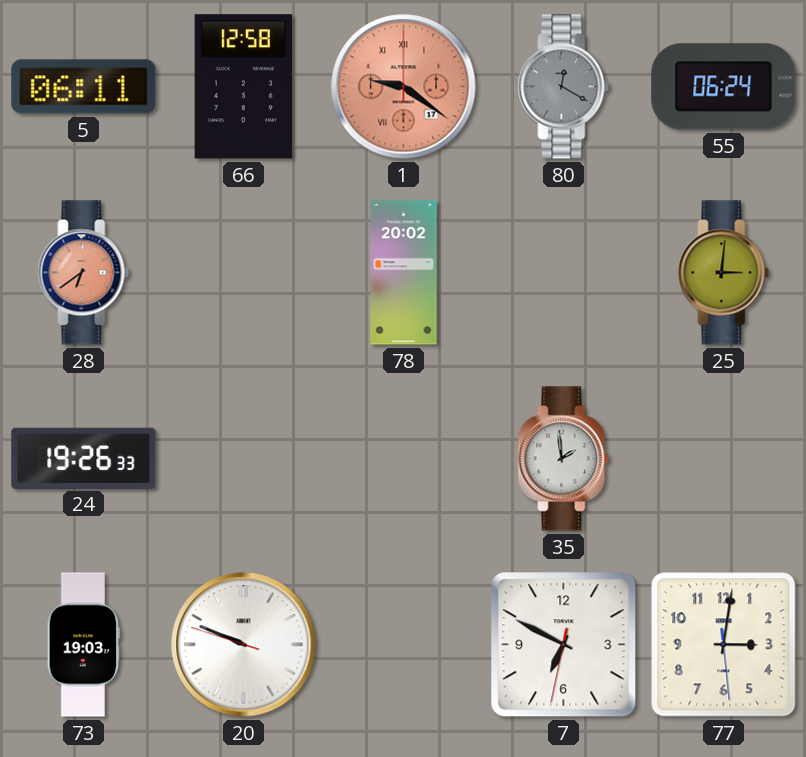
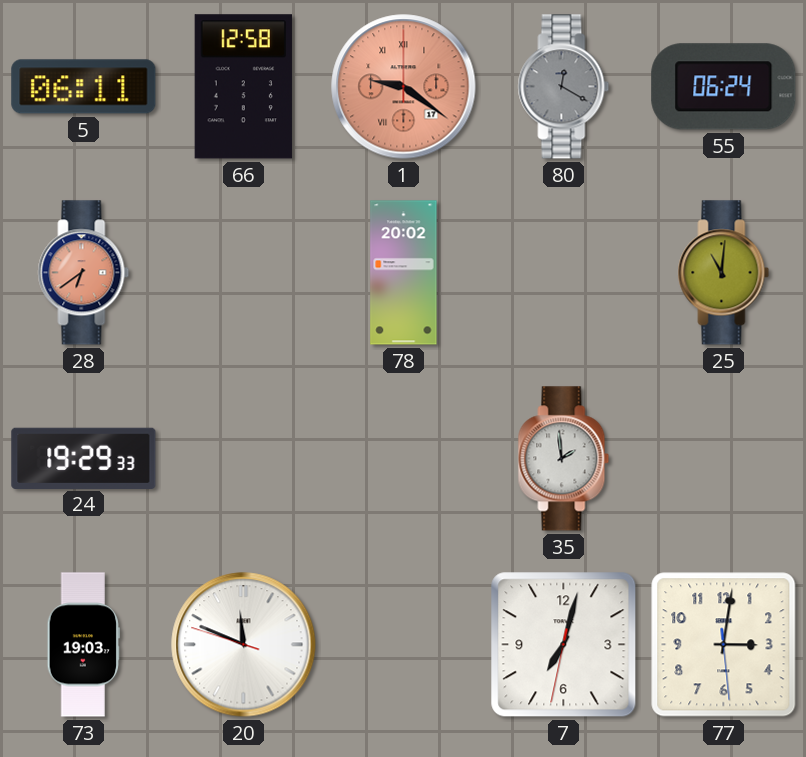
25: 3:01 -> 11:01
24: 19:26 -> 19:29
20: 9:48 -> 11:48
7: 6:49 -> 7:02
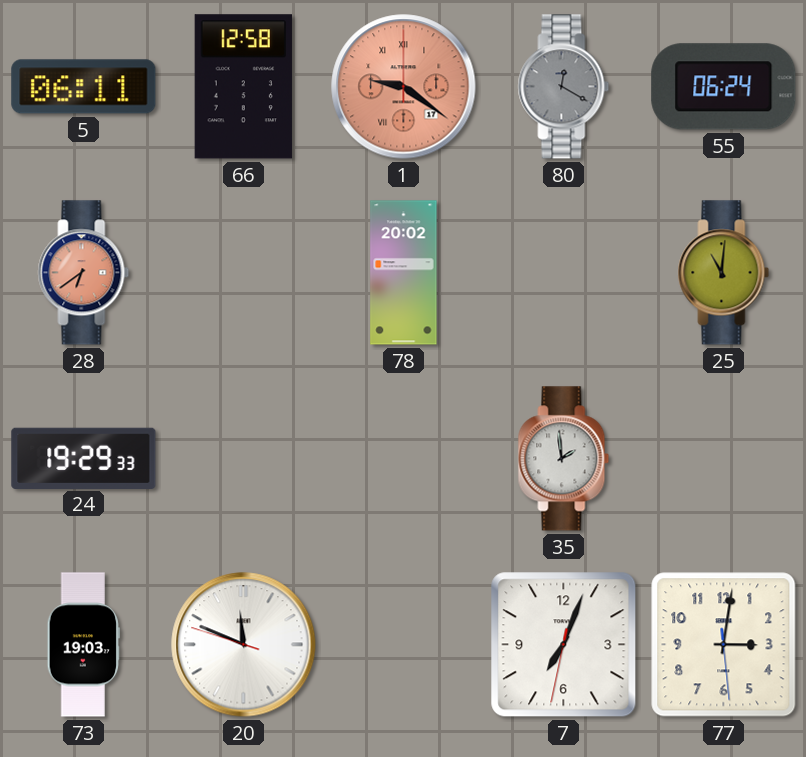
7: 7:02 -> 7:03
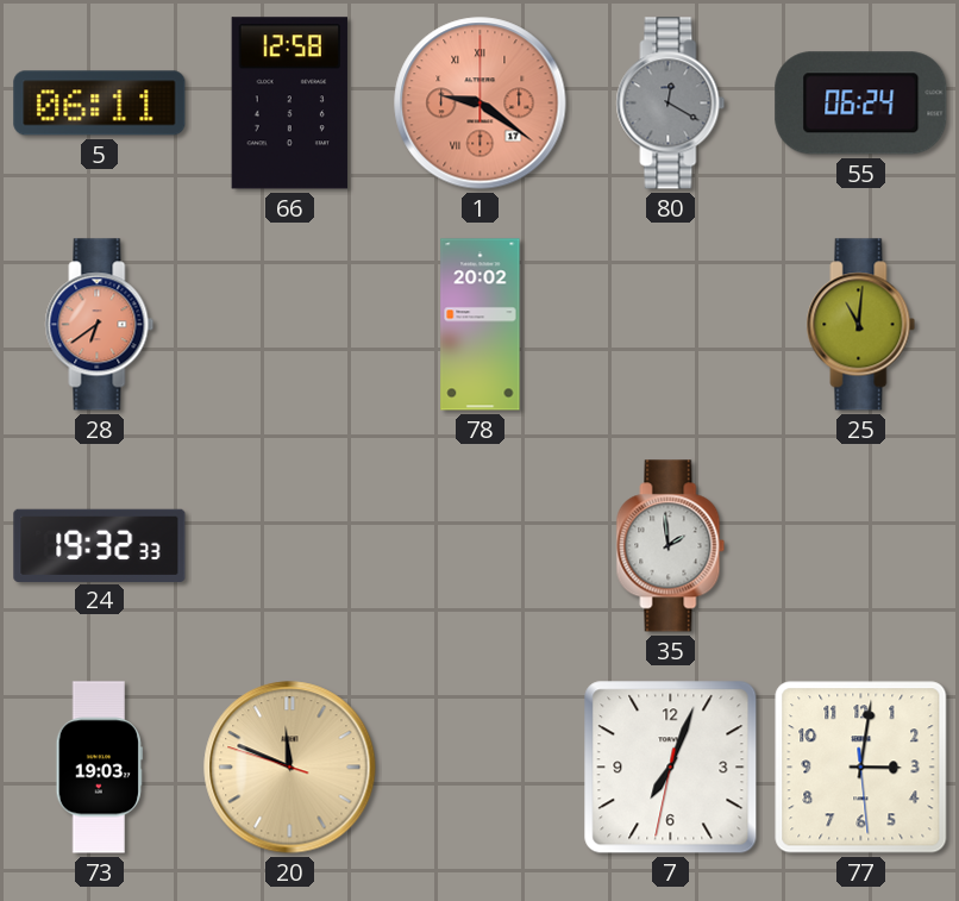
24: 19:29 -> 19:32
20 dial: white -> champagne
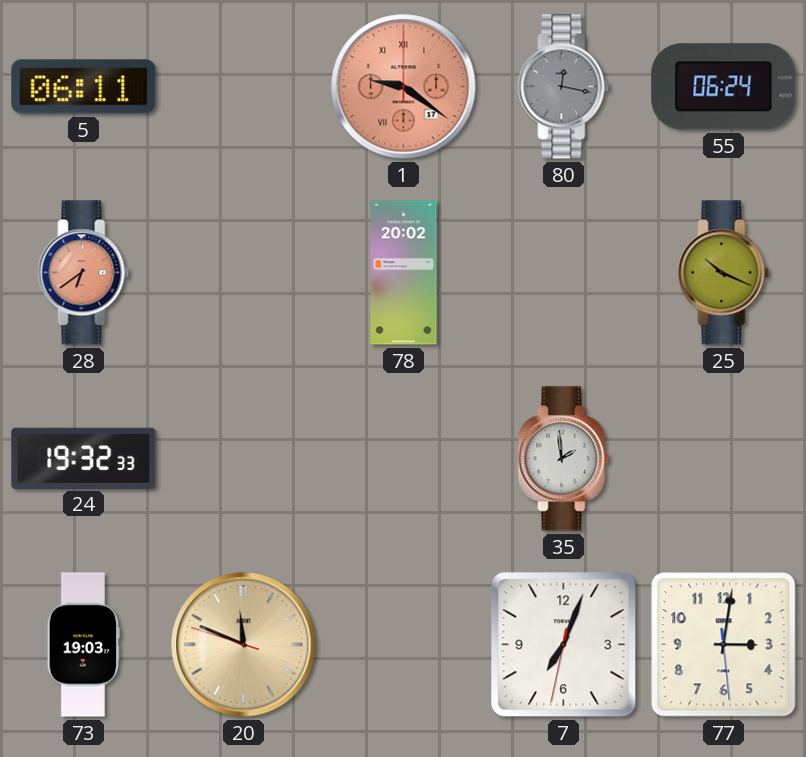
66: 12:58 -> none
80: 12:20 -> 12:17
25: 11:01 -> 10:19
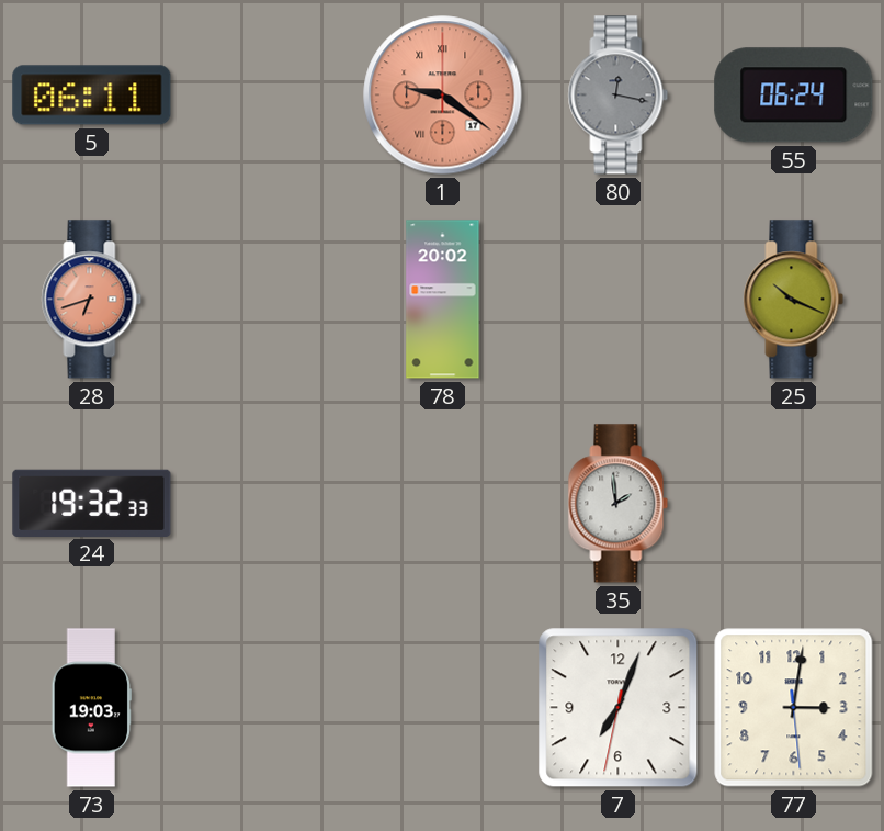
28: 6:39 -> 6:42
20: 11:48 -> none
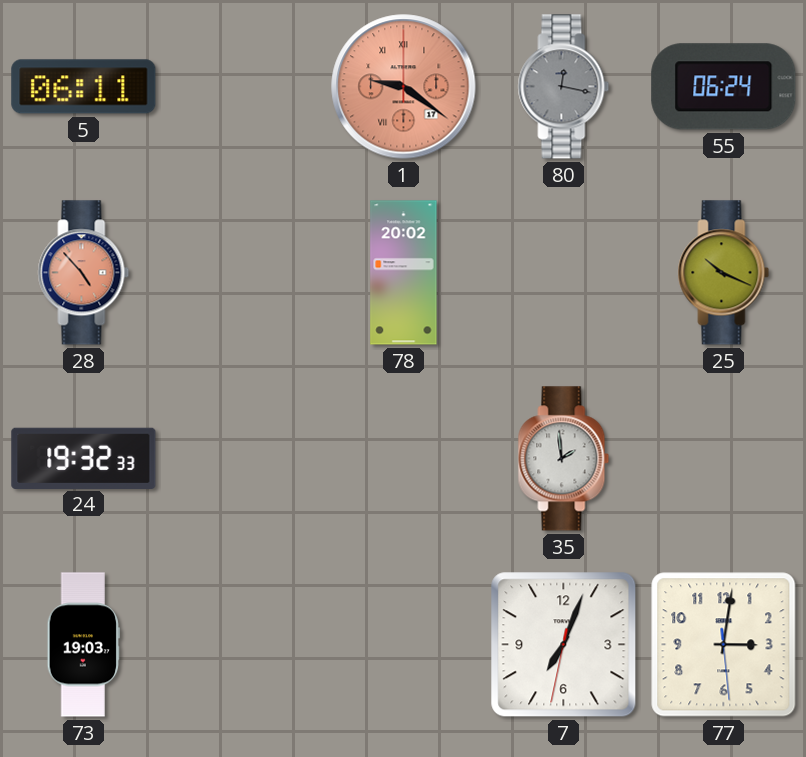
28: 6:42 -> 4:53
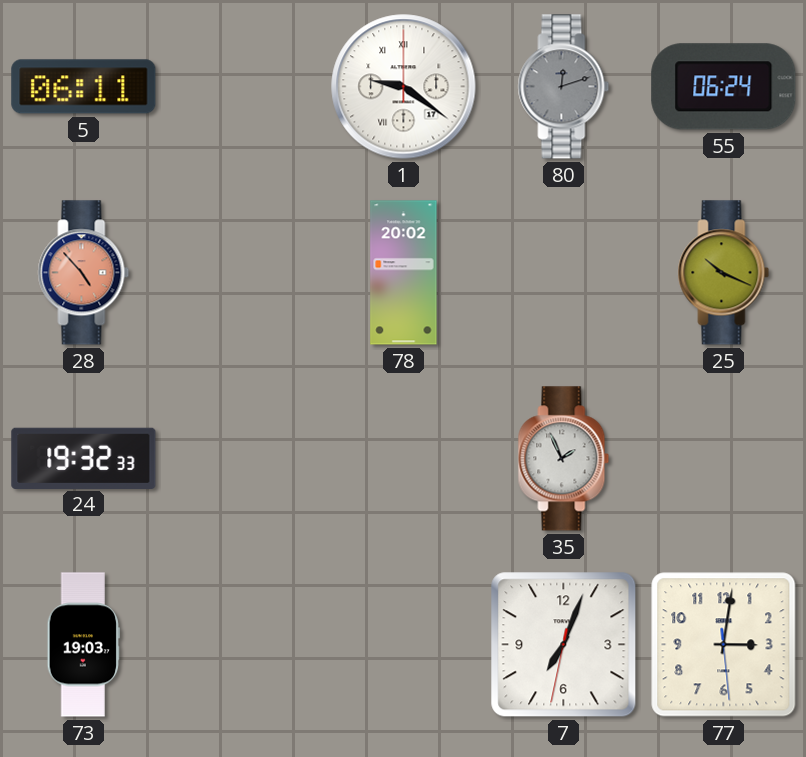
1 dial: salmon -> white
80: 12:17 -> 12:12
35: 1:59 -> 1:56
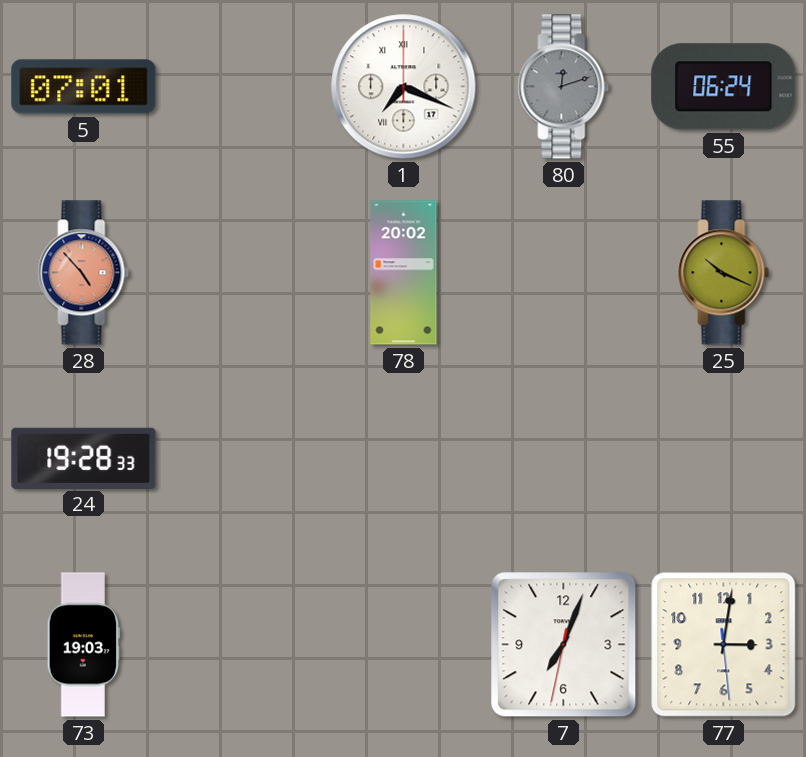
5: 06:11 -> 07:01
1: 9:21 -> 7:19
24: 19:32 -> 19:28
35: 1:56 -> none
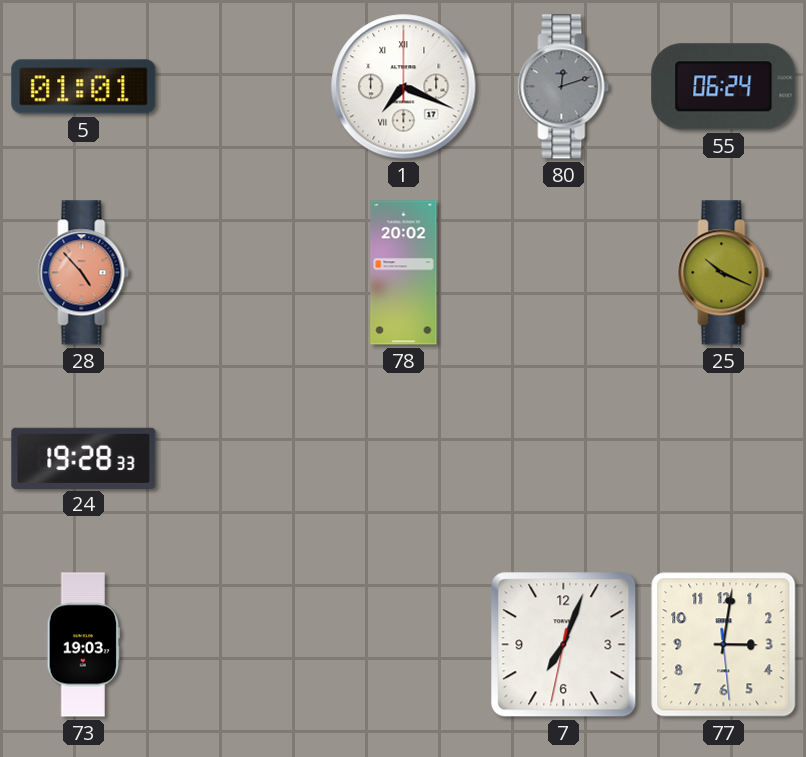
5: 07:01 -> 01:01
